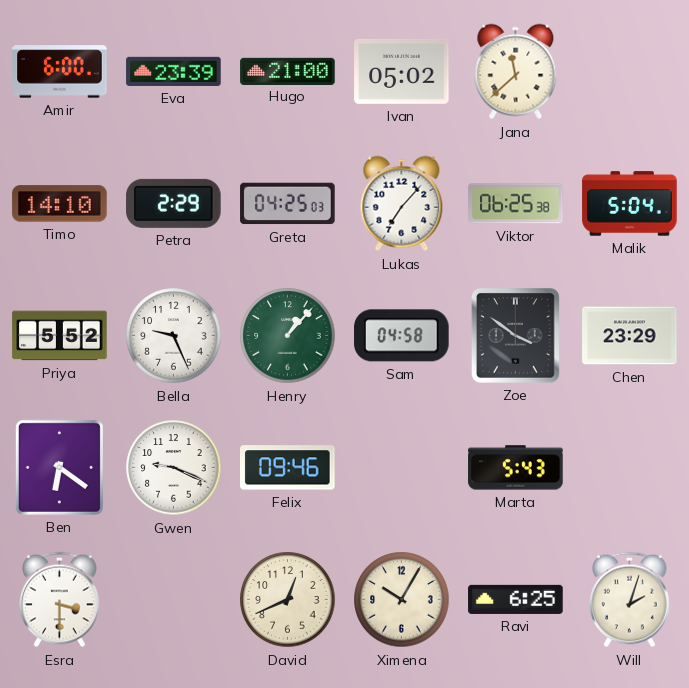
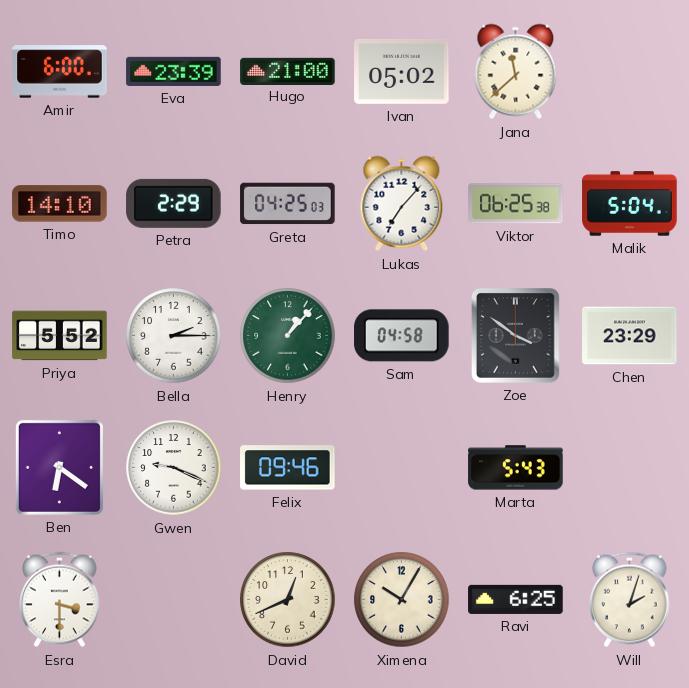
Bella: 9:26 -> 2:15
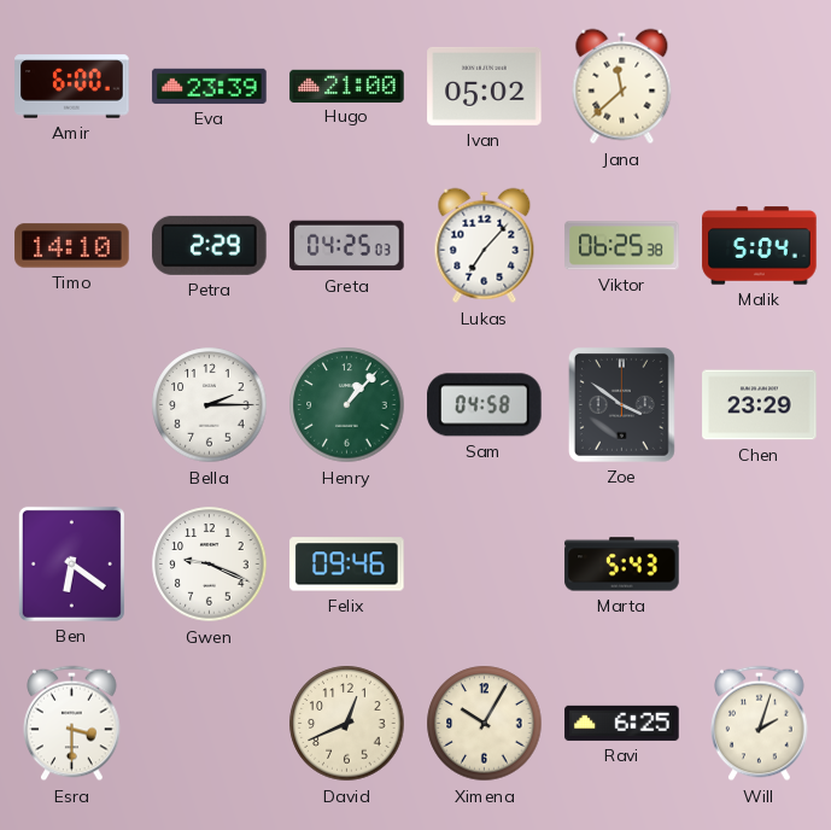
Priya: 5:52 -> none
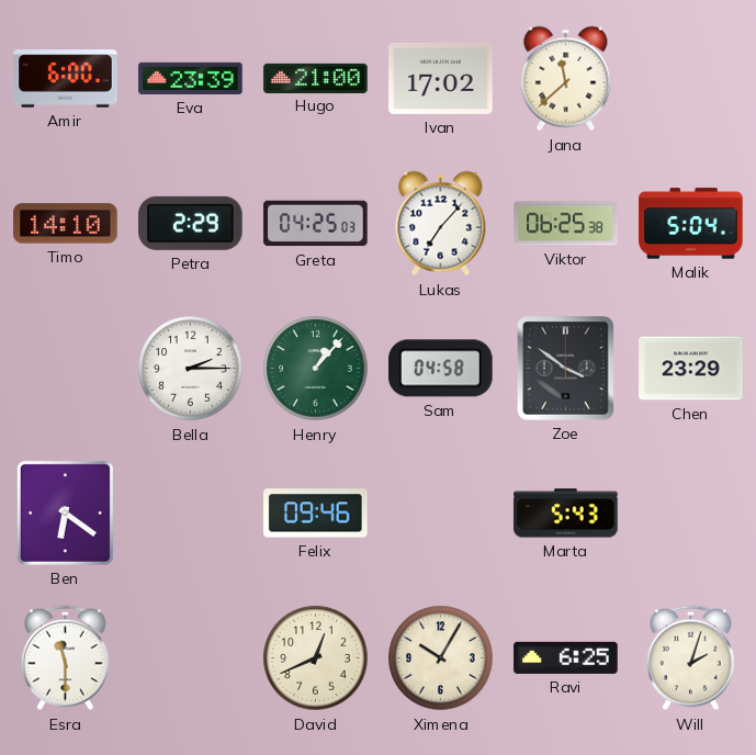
Ivan: 05:02 -> 17:02
Gwen: 9:19 -> none
Esra: 3:30 -> 11:30
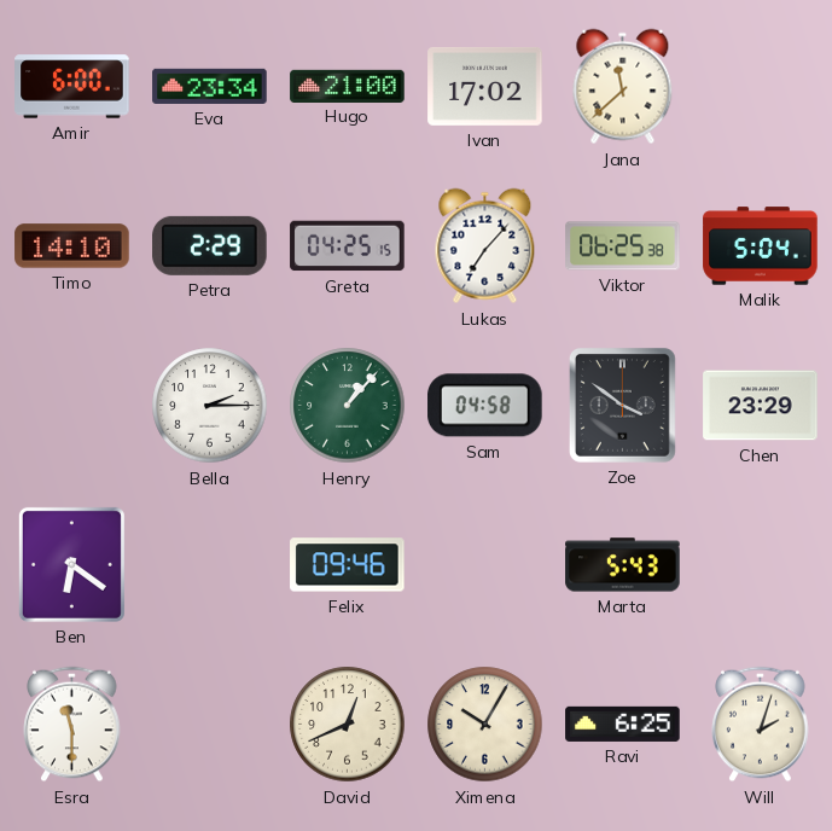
Eva: 23:39 -> 23:34
Greta: 04:25:03 -> 04:25:15
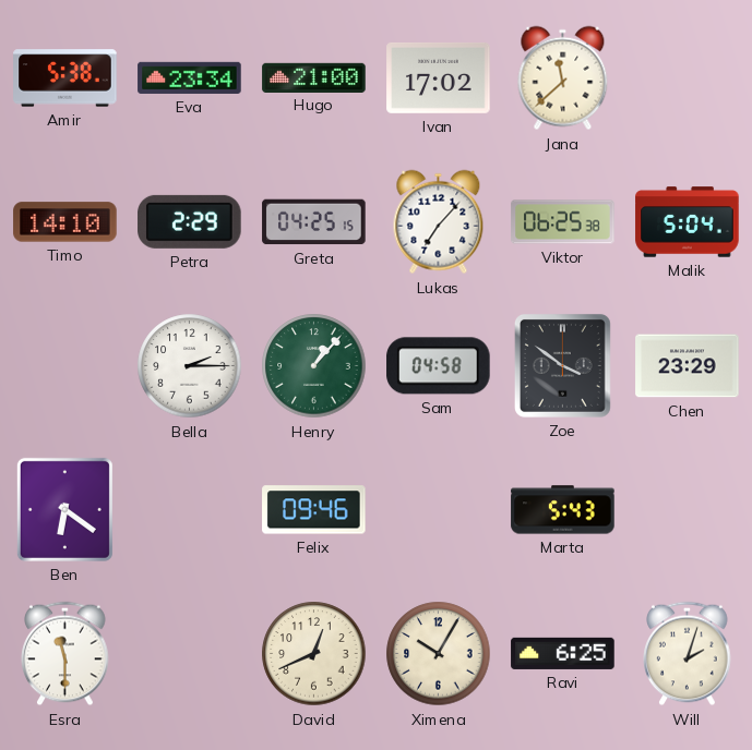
Amir: 6:00 -> 5:38
